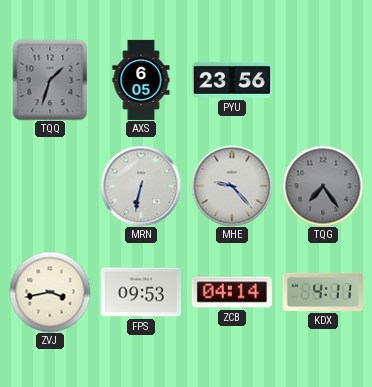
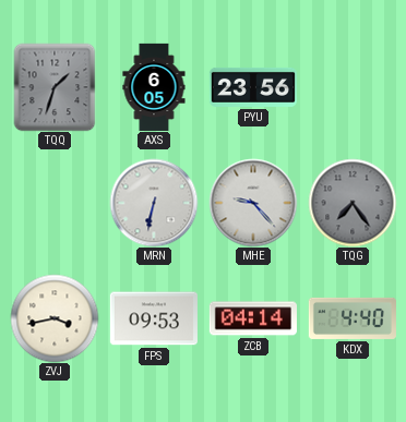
KDX: 4:11 -> 4:40
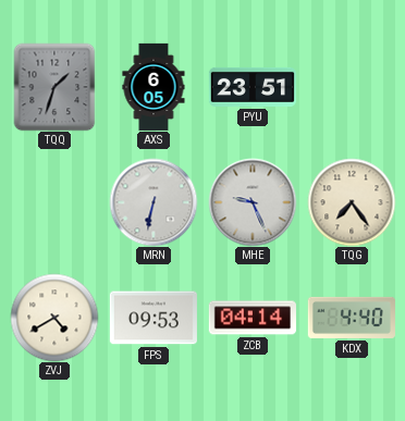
PYU: 23:56 -> 23:51
MHE: 9:23 -> 9:26
TQG dial: grey -> cream
ZVJ: 3:43 -> 4:40
